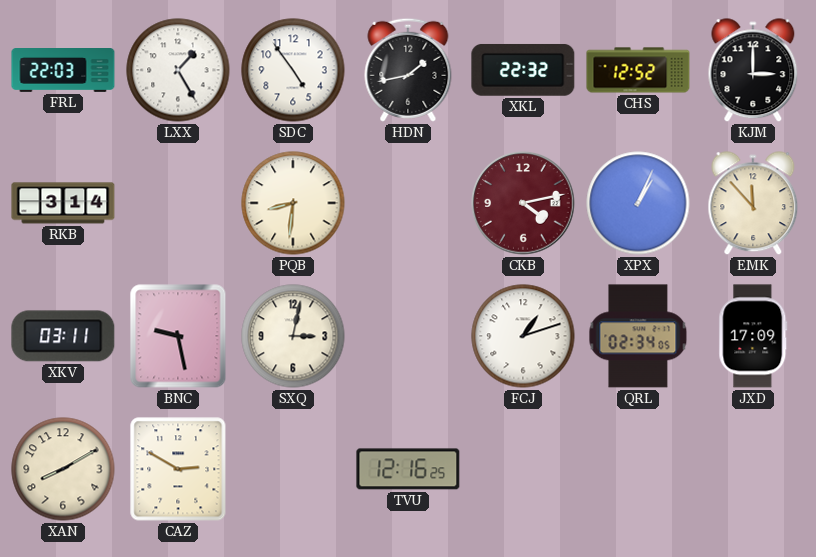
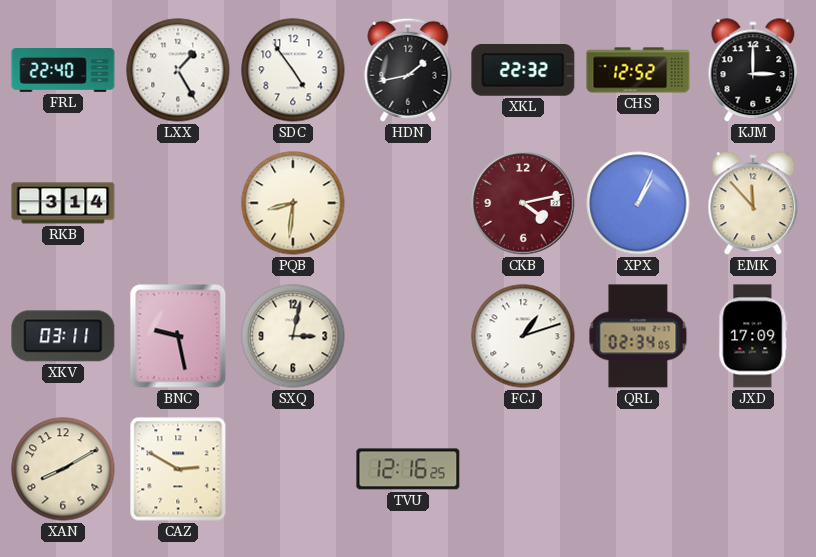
FRL: 22:03 -> 22:40
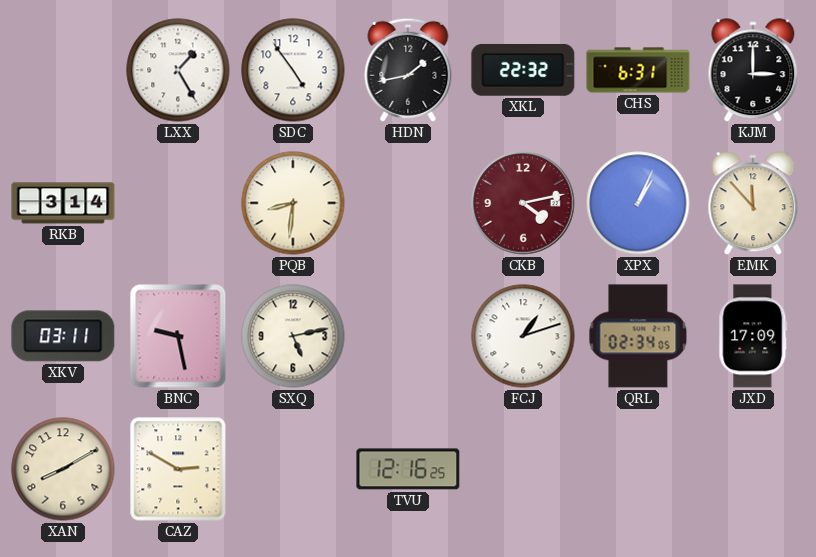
FRL: 22:40 -> none
CHS: 12:52 -> 6:31
SXQ: 3:02 -> 5:13
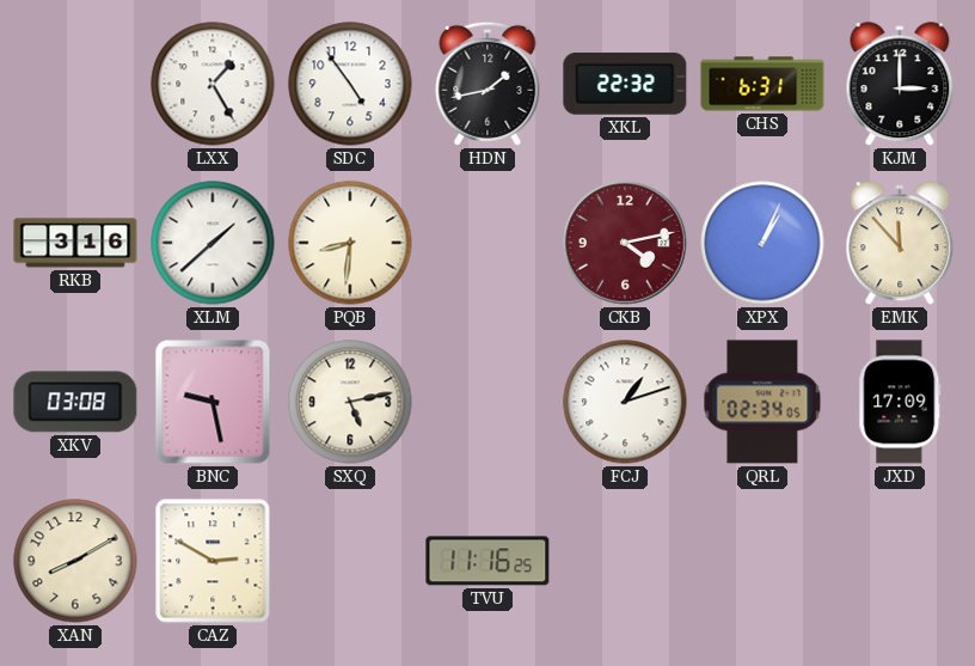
RKB: 3:14 -> 3:16
XLM: none -> 1:38
XKV: 03:11 -> 03:08
TVU: 12:16 -> 11:16
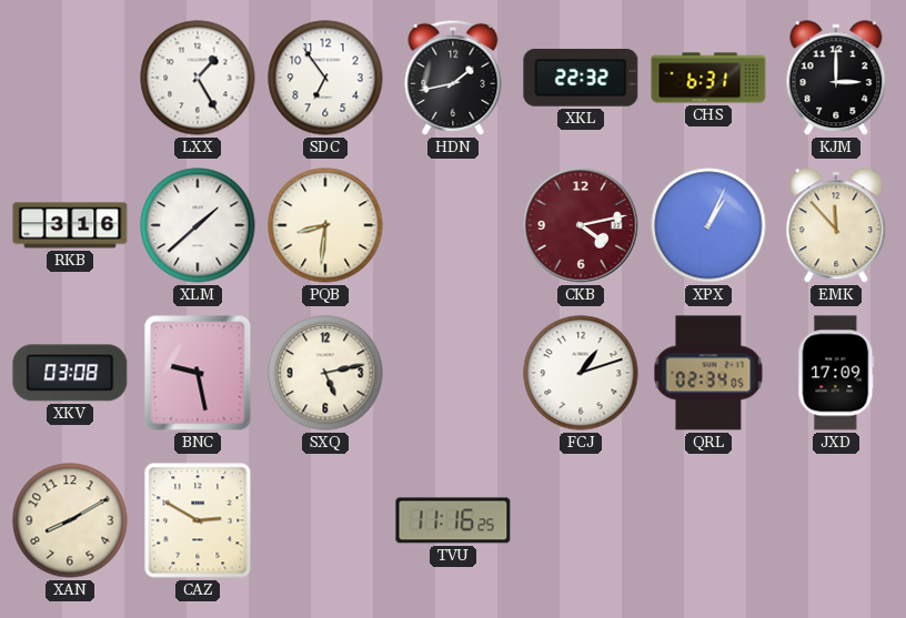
SDC: 4:54 -> 6:54
